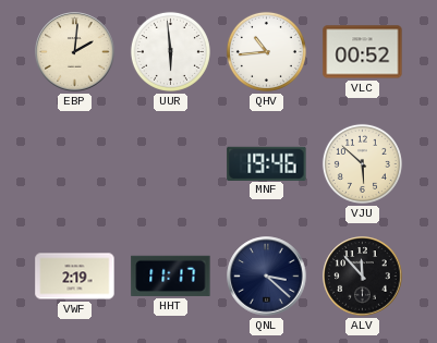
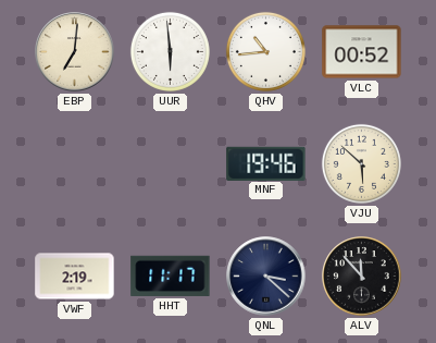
EBP: 2:01 -> 7:01
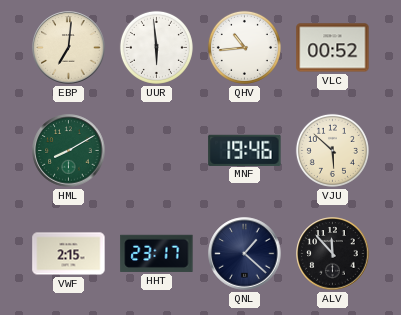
HML: none -> 8:10
VWF: 2:19 -> 2:15
HHT: 11:17 -> 23:17
QNL: 3:22 -> 1:22
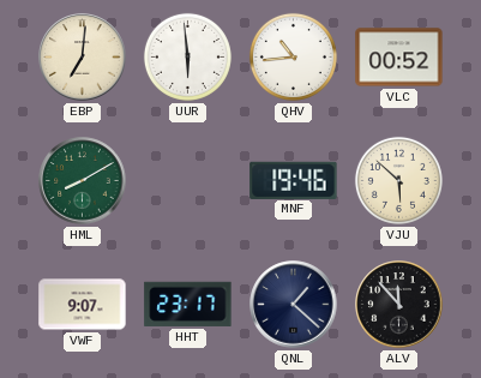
VWF: 2:15 -> 9:07
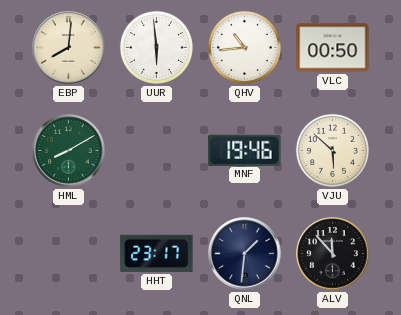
EBP: 7:01 -> 8:01
VLC: 00:52 -> 00:50
VWF: 9:07 -> none
QNL: 1:22 -> 1:31
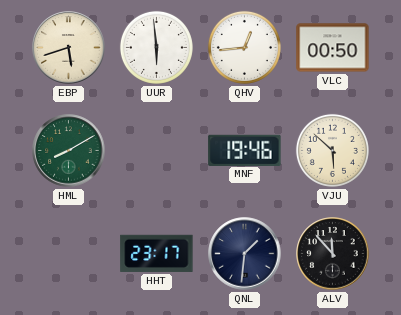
EBP: 8:01 -> 5:42
QHV: 10:44 -> 12:44
